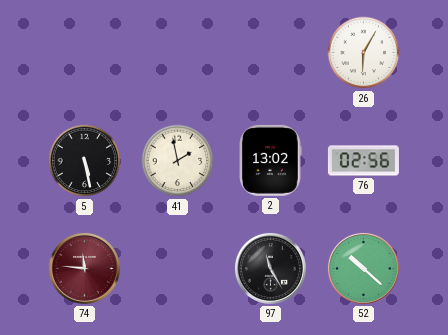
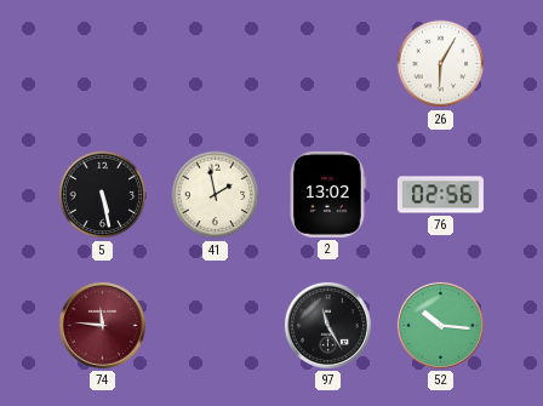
52: 10:22 -> 10:16
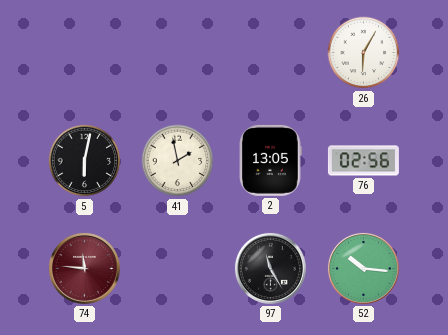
5: 5:28 -> 6:02
2: 13:02 -> 13:05
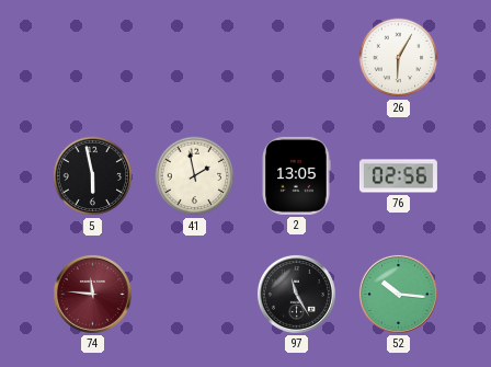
5: 6:02 -> 5:58
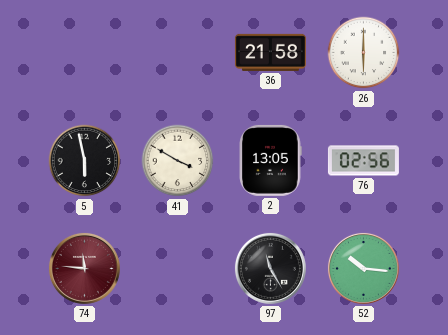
36: none -> 21:58
26: 6:05 -> 6:00
41: 1:58 -> 3:50
